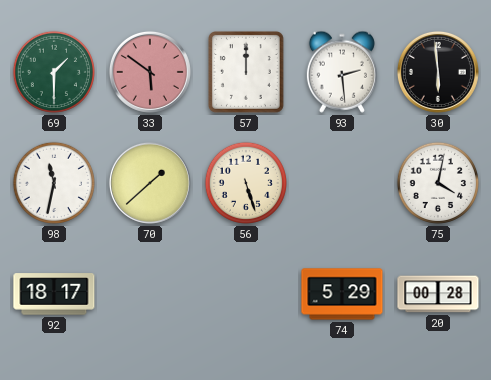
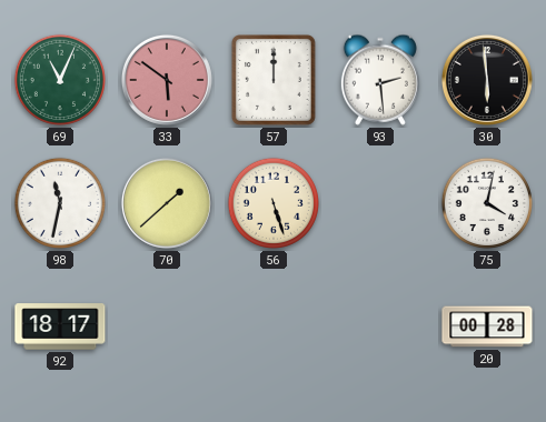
69: 1:30 -> 11:04
74: 5:29 -> none
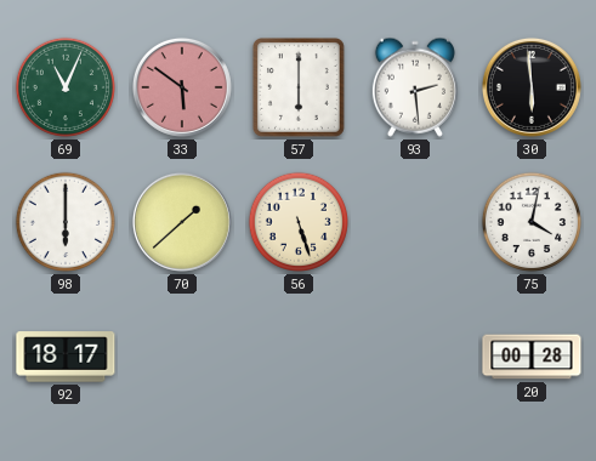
57: 12:00 -> 6:00
98: 11:32 -> 6:00
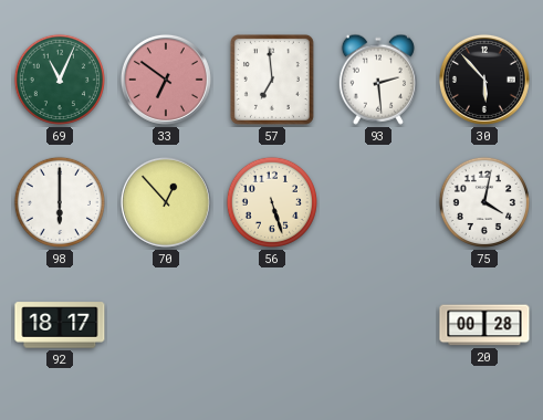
33: 5:51 -> 6:51
57: 6:00 -> 6:59
30: 5:59 -> 5:53
70: 1:38 -> 12:53
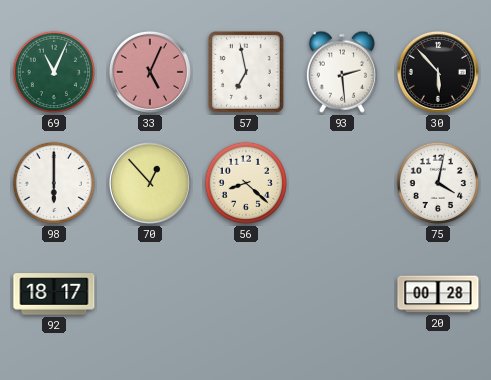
33: 6:51 -> 5:04
57: 6:59 -> 6:58
56: 5:27 -> 8:22
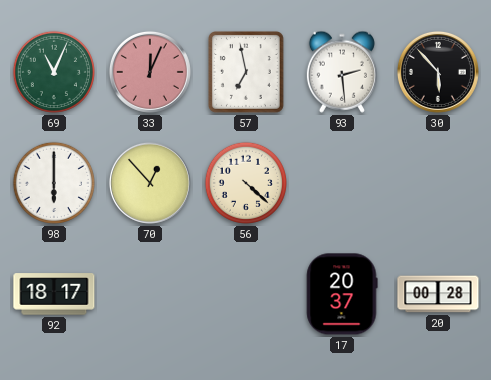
33: 5:04 -> 12:04
56: 8:22 -> 4:22
75: 4:02 -> none
17: none -> 20:37
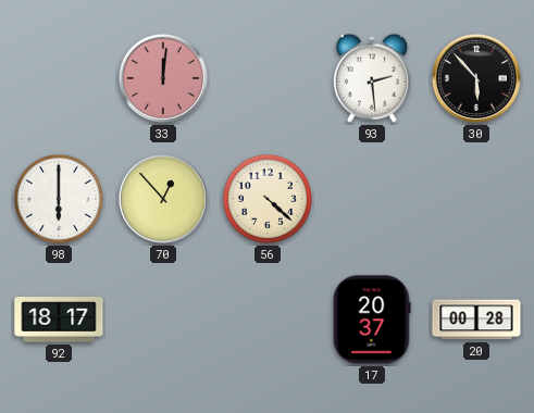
69: 11:04 -> none
33: 12:04 -> 12:01
57: 6:58 -> none
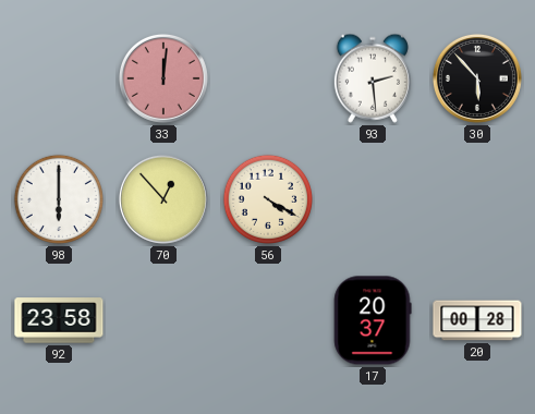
56: 4:22 -> 4:20
92: 18:17 -> 23:58
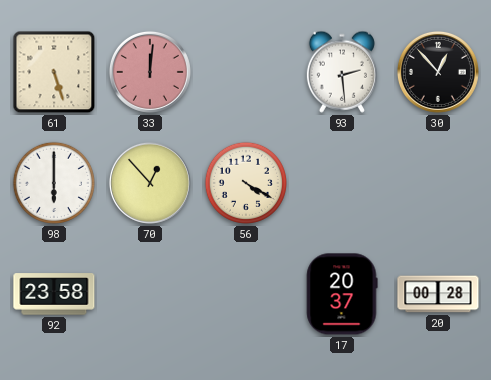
61: none -> 5:27
30: 5:53 -> 12:53
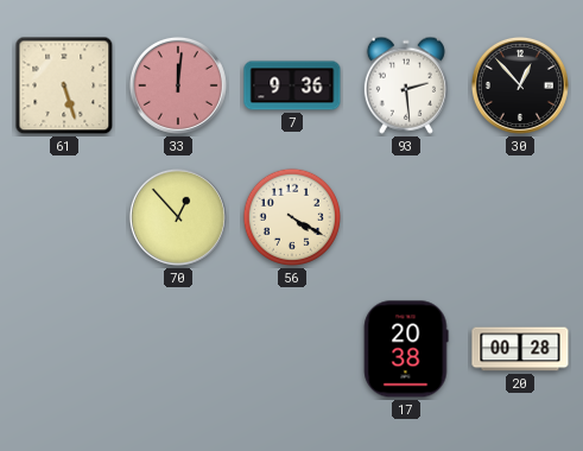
7: none -> 9:36
98: 6:00 -> none
92: 23:58 -> none
17: 20:37 -> 20:38
